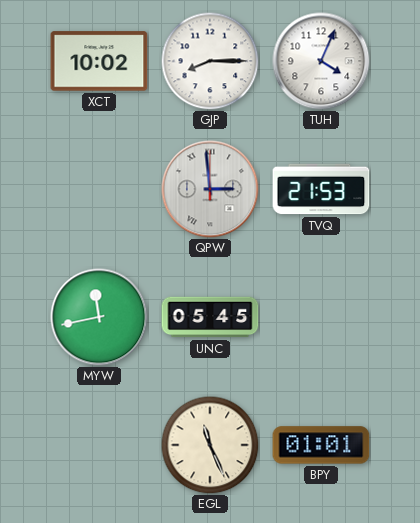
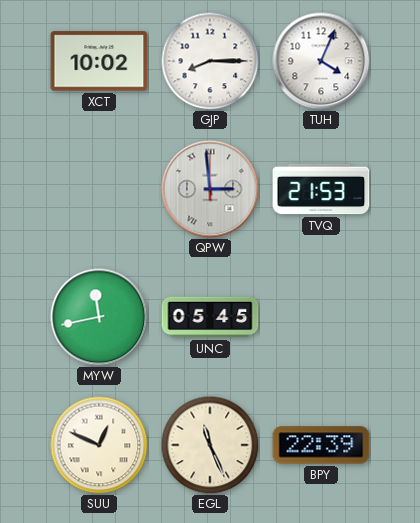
SUU: none -> 12:49
BPY: 01:01 -> 22:39
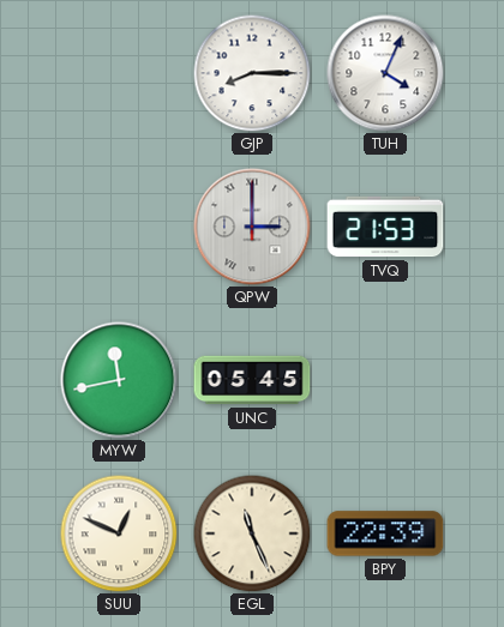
XCT: 10:02 -> none
QPW: 2:59 -> 3:00
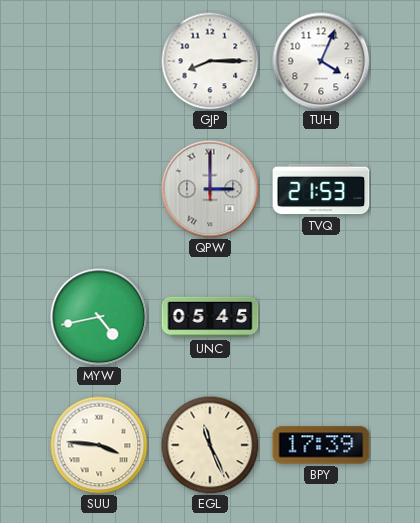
MYW: 11:43 -> 4:43
SUU: 12:49 -> 3:46
BPY: 22:39 -> 17:39
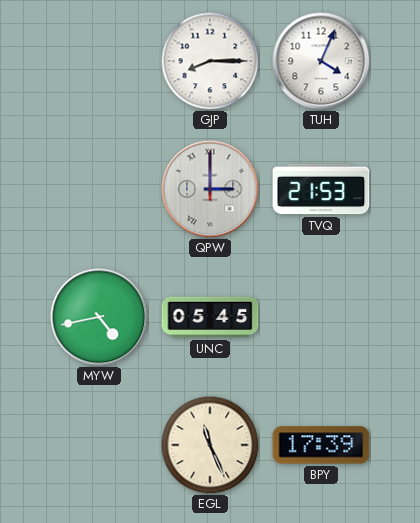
SUU: 3:46 -> none
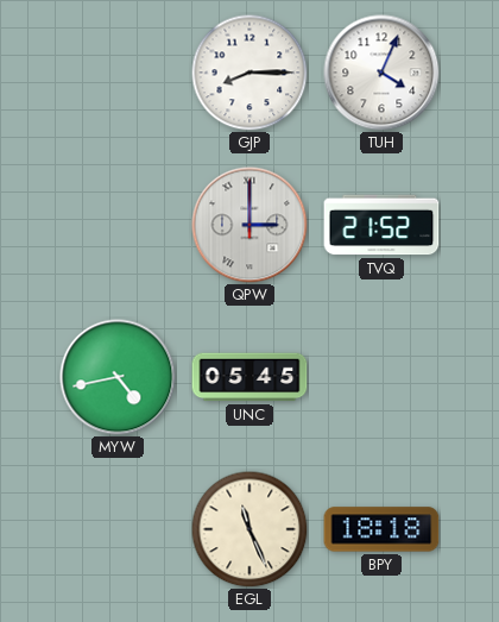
TVQ: 21:53 -> 21:52
BPY: 17:39 -> 18:18
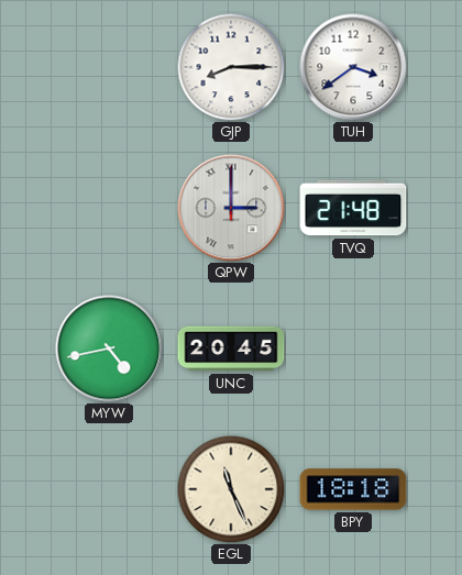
TUH: 4:04 -> 3:39
TVQ: 21:52 -> 21:48
UNC: 05:45 -> 20:45
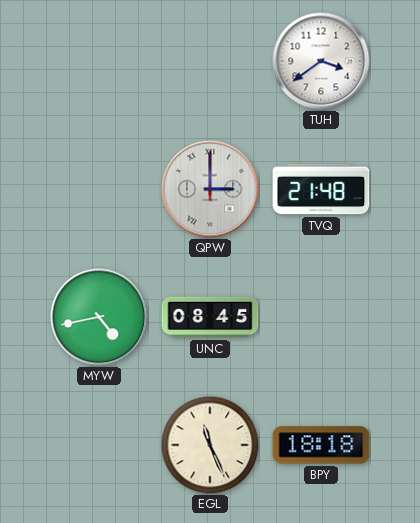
GJP: 8:15 -> none
UNC: 20:45 -> 08:45
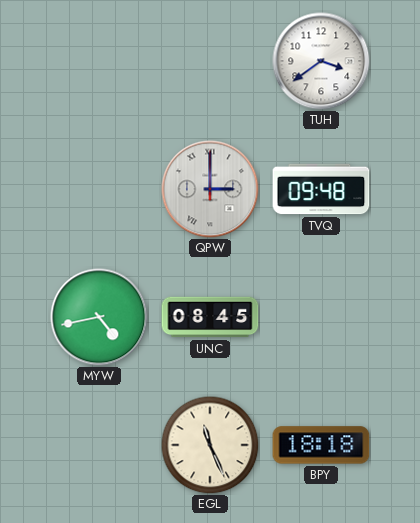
TVQ: 21:48 -> 09:48
